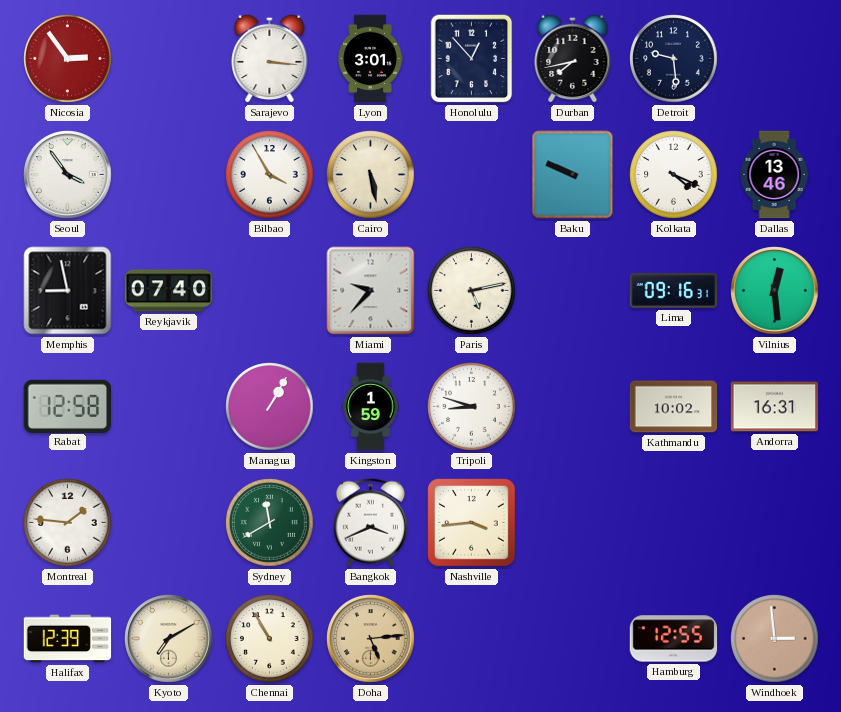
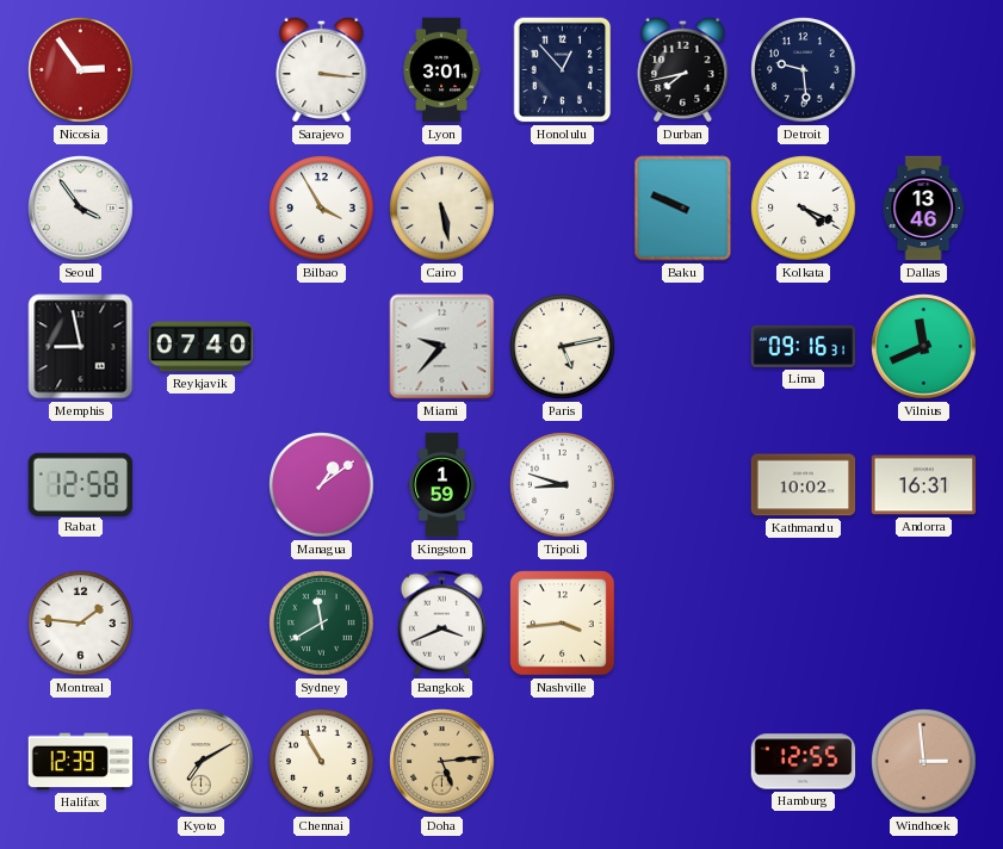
Vilnius: 12:29 -> 11:41
Managua: 1:05 -> 1:09
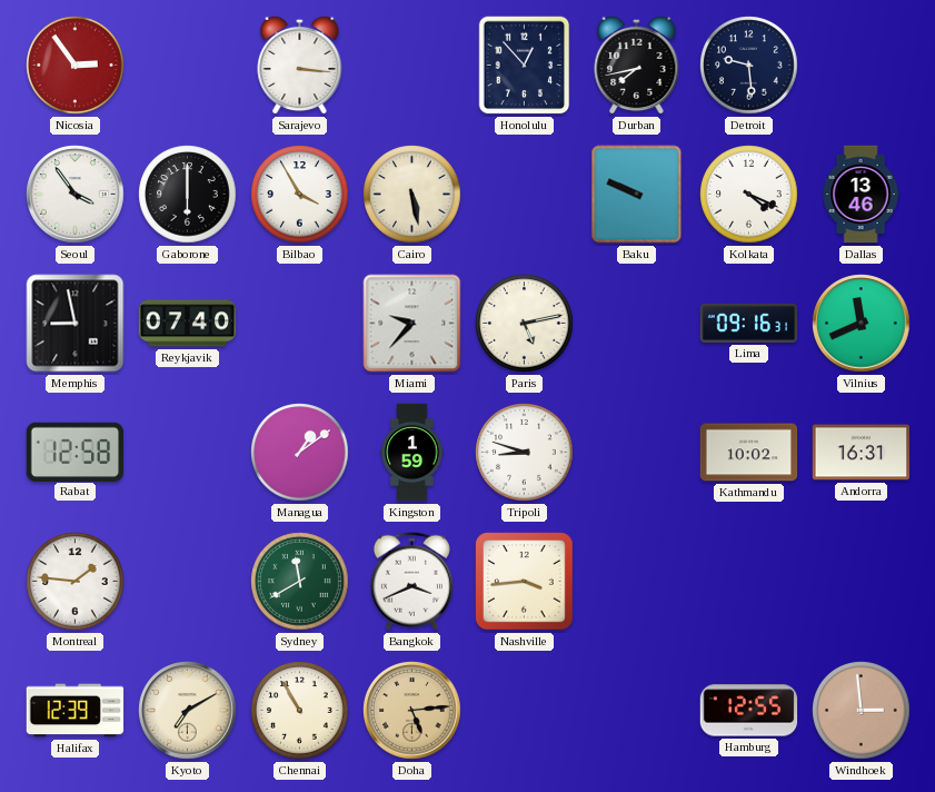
Lyon: 3:01 -> none
Gaborone: none -> 6:00
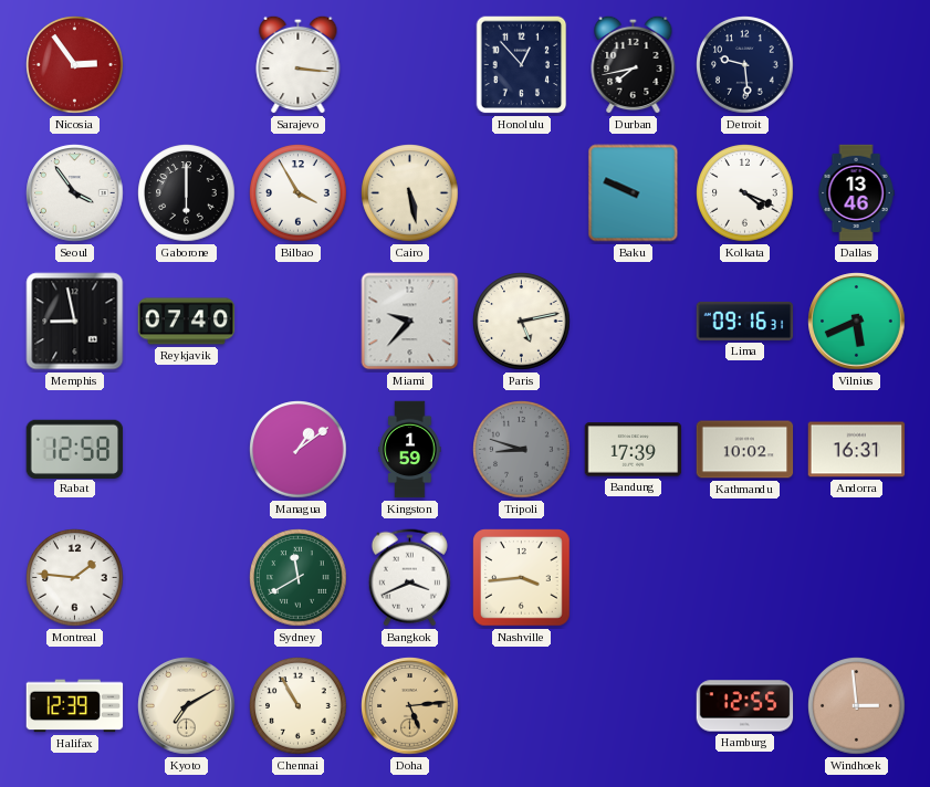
Vilnius: 11:41 -> 5:41
Tripoli dial: white -> grey
Bandung: none -> 17:39
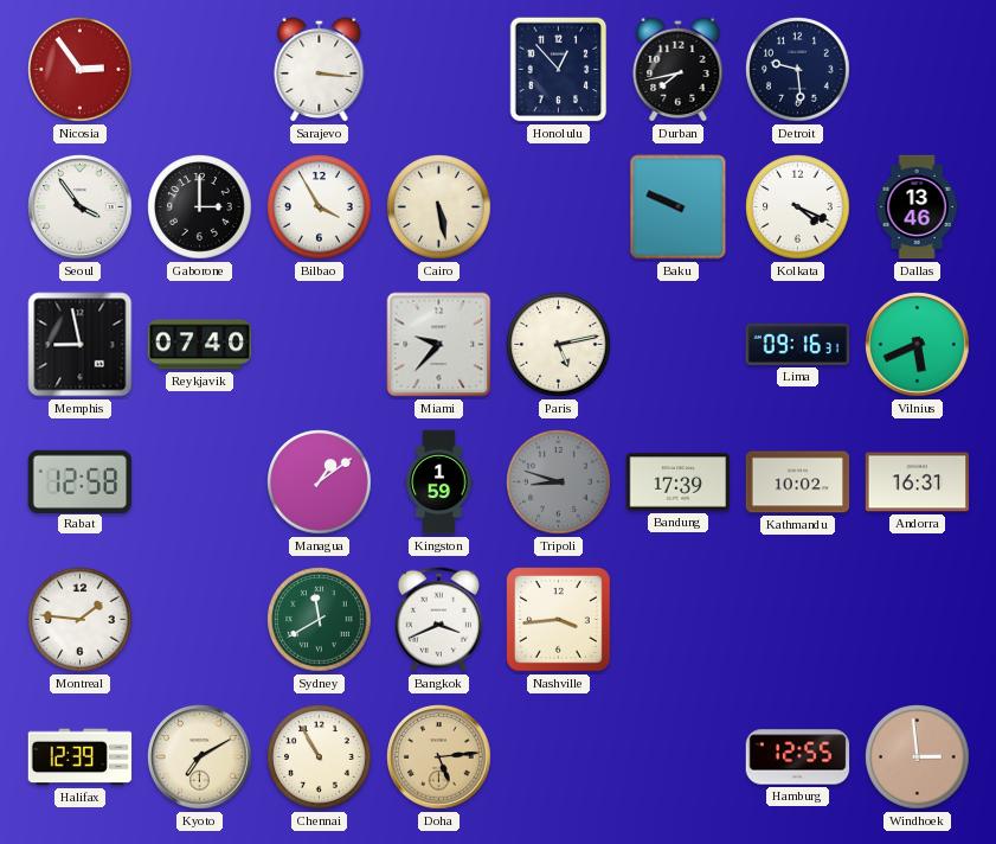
Gaborone: 6:00 -> 3:00
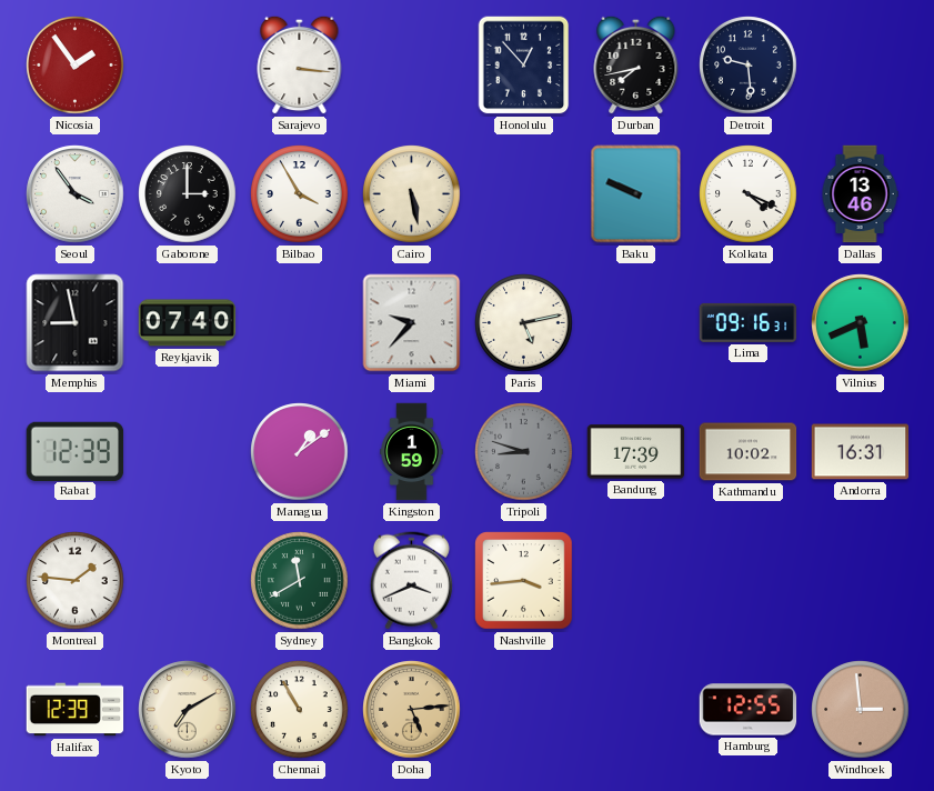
Nicosia: 2:54 -> 1:54
Rabat: 12:58 -> 12:39
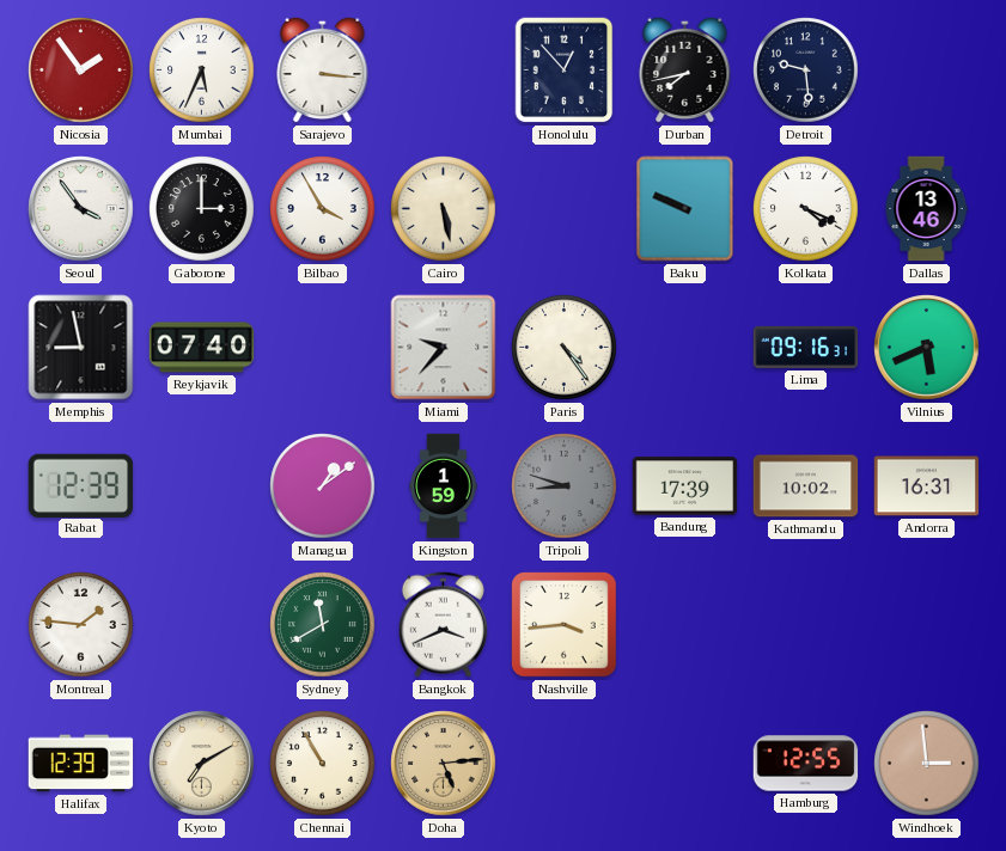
Mumbai: none -> 5:34
Paris: 5:13 -> 4:24
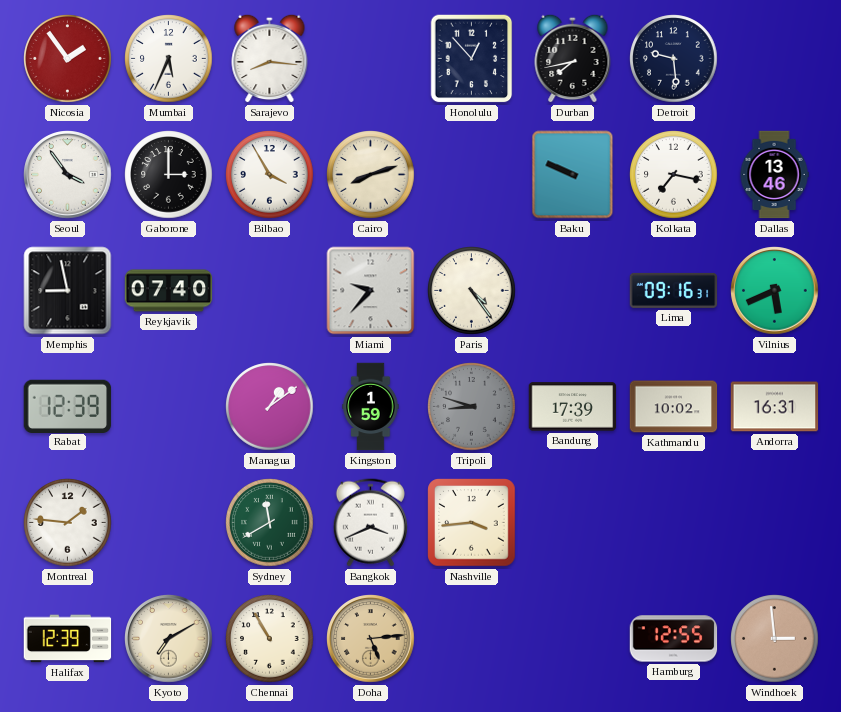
Sarajevo: 3:16 -> 8:16
Cairo: 5:28 -> 8:12
Kolkata: 4:19 -> 7:17
